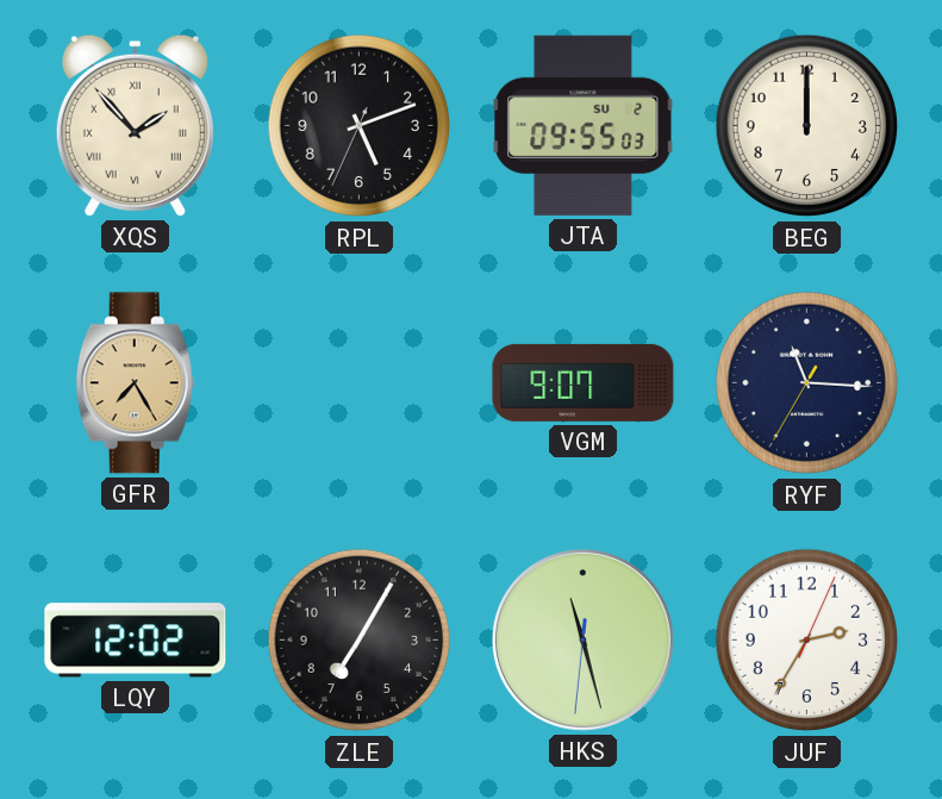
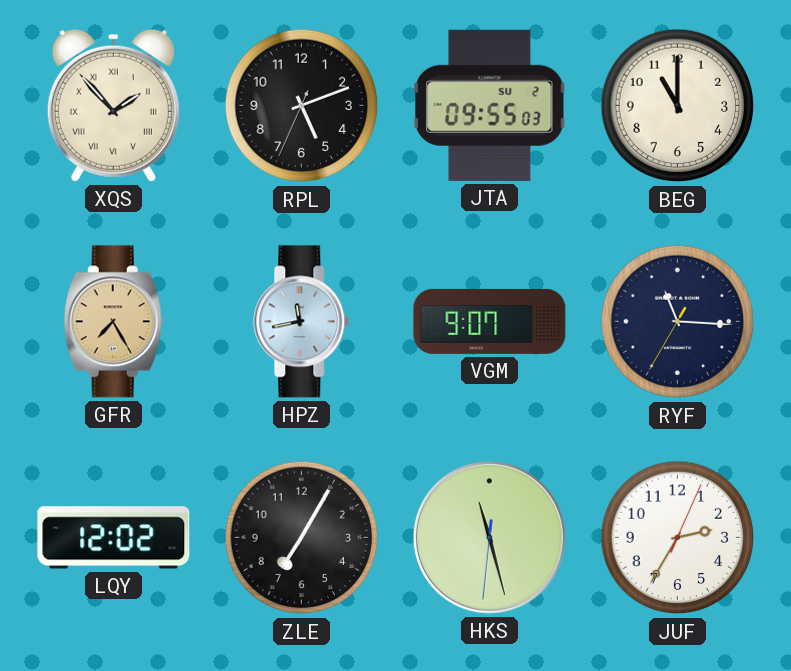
BEG: 12:00 -> 11:00
HPZ: none -> 11:43
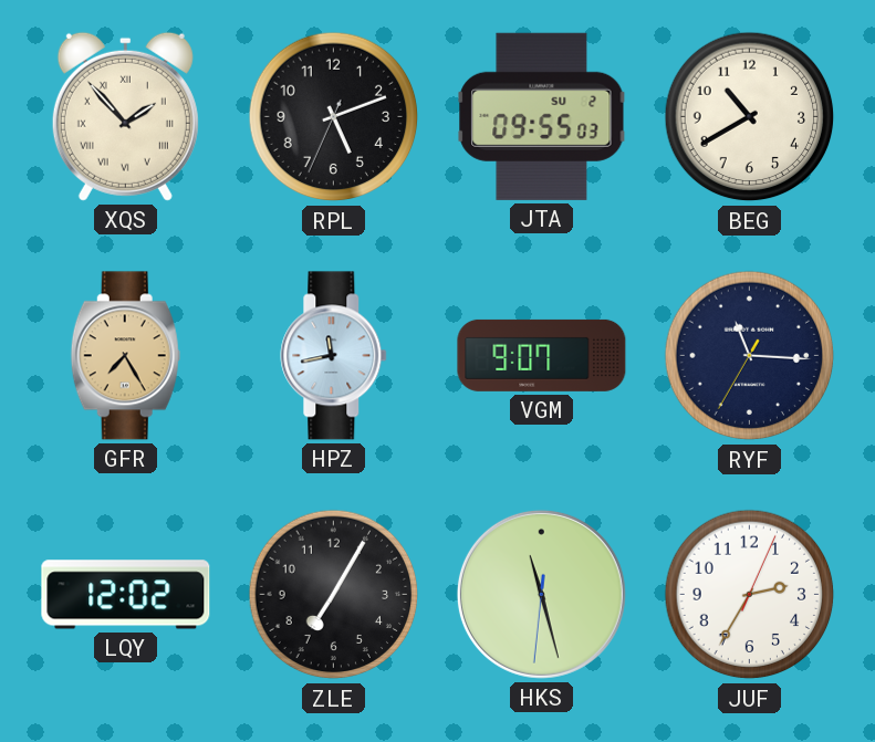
BEG: 11:00 -> 10:40
